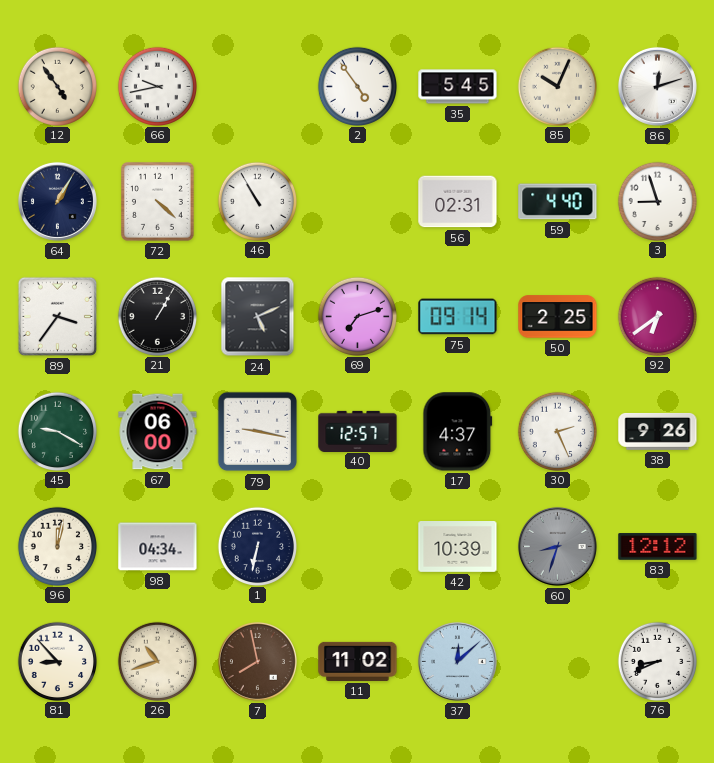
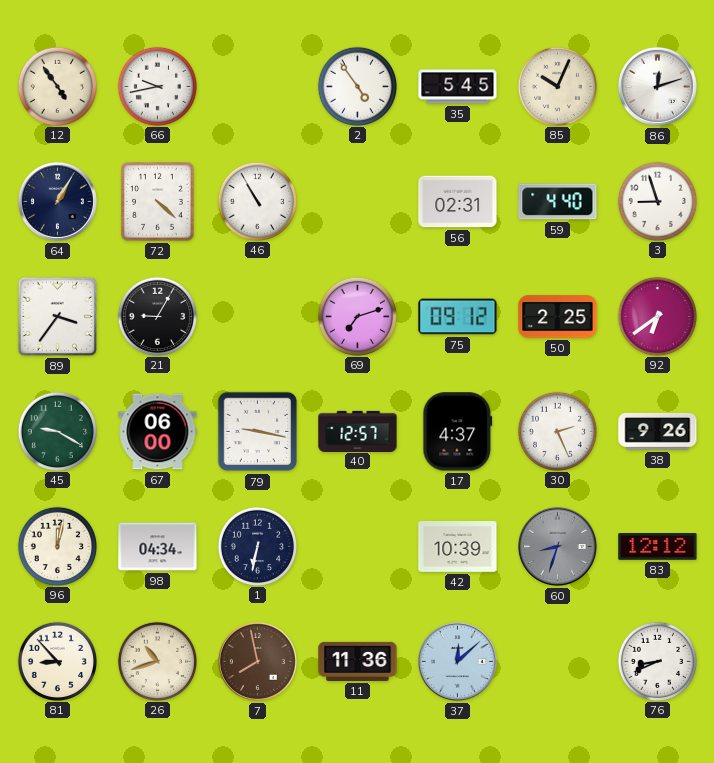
21: 1:05 -> 9:05
24: 5:11 -> none
75: 09:14 -> 09:12
11: 11:02 -> 11:36
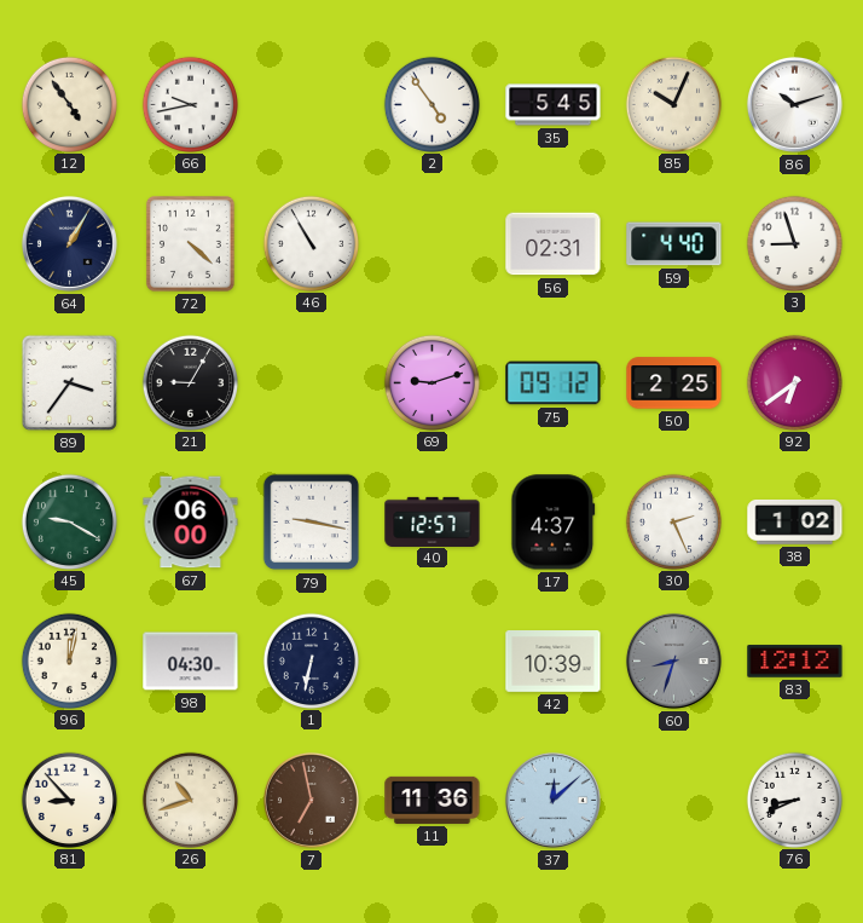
86: 12:12 -> 10:12
69: 7:12 -> 9:12
38: 9:26 -> 1:02
98: 04:34 -> 04:30
7: 7:58 -> 6:58
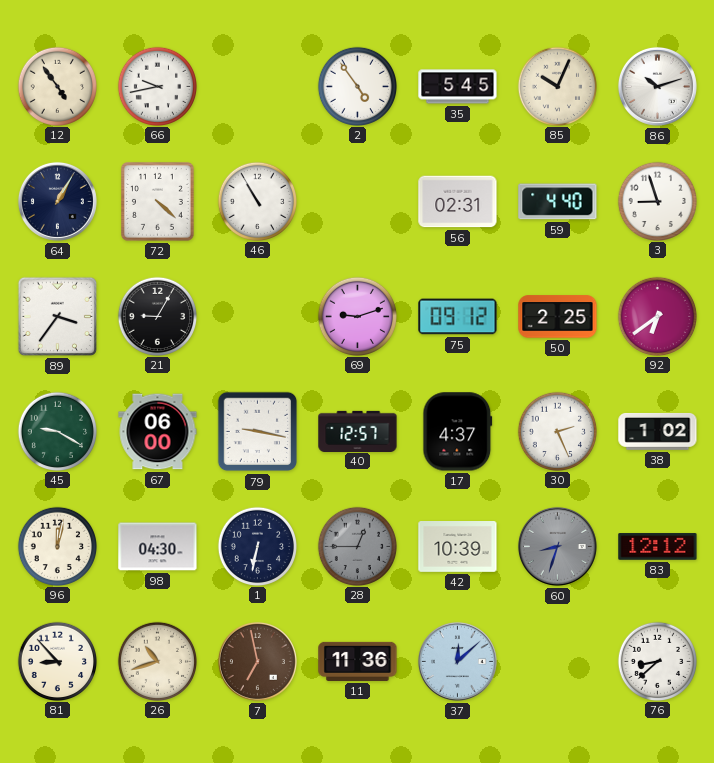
28: none -> 12:45
76: 8:41 -> 8:38
